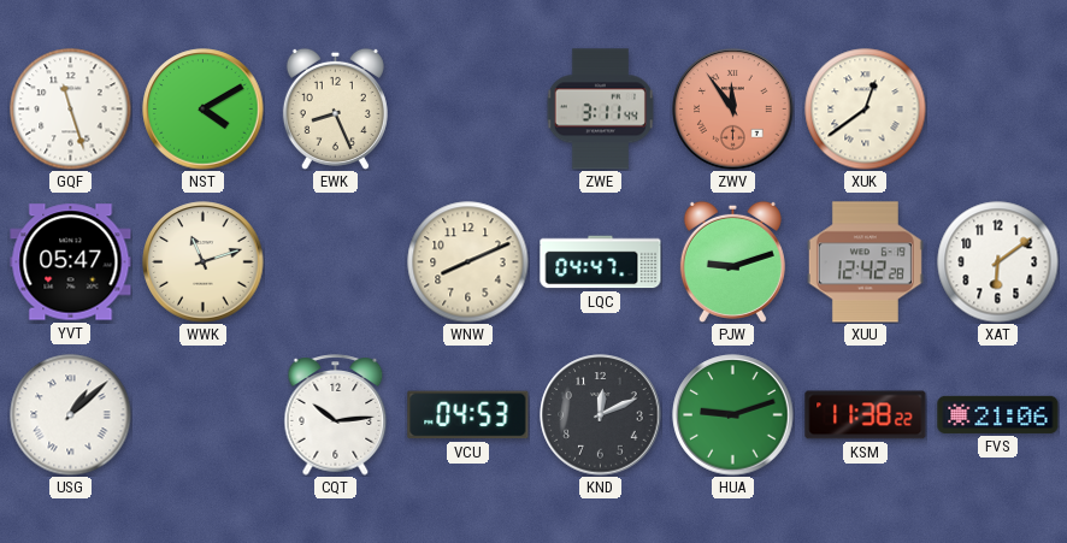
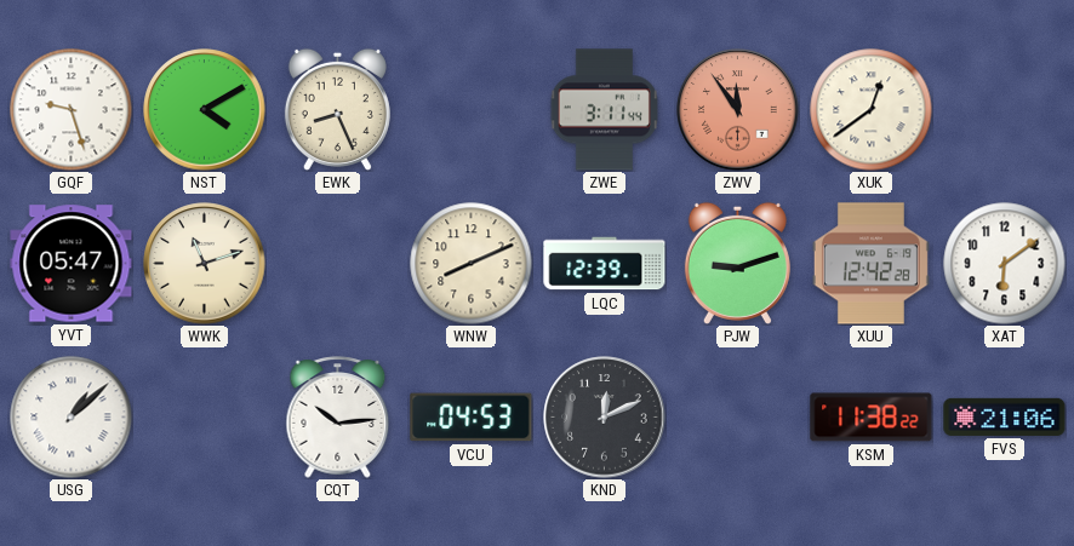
GQF: 11:27 -> 9:27
LQC: 04:47 -> 12:39
HUA: 9:12 -> none
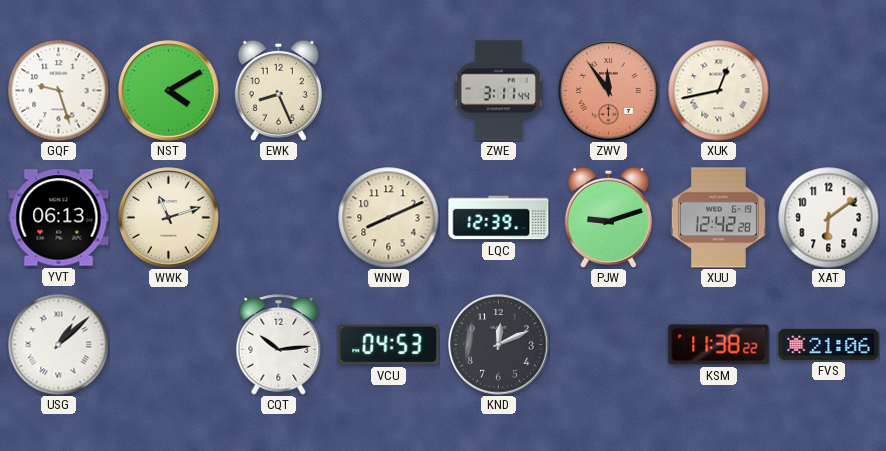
XUK: 12:39 -> 12:43
YVT: 05:47 -> 06:13
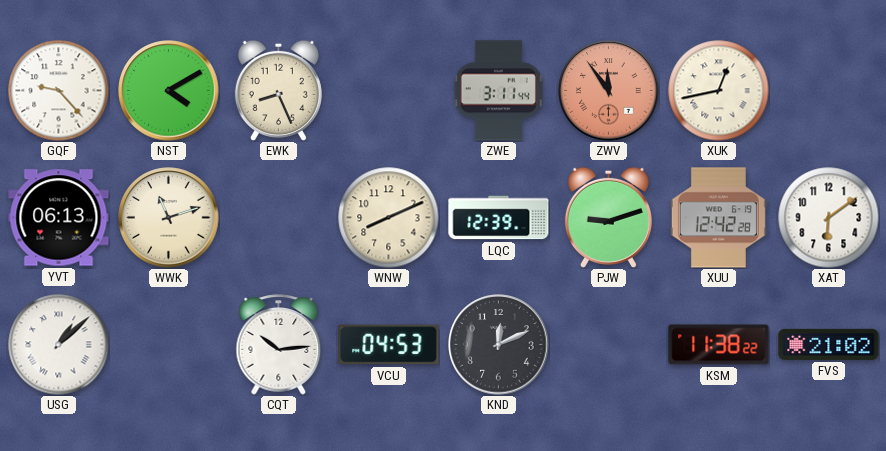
GQF: 9:27 -> 9:23
FVS: 21:06 -> 21:02
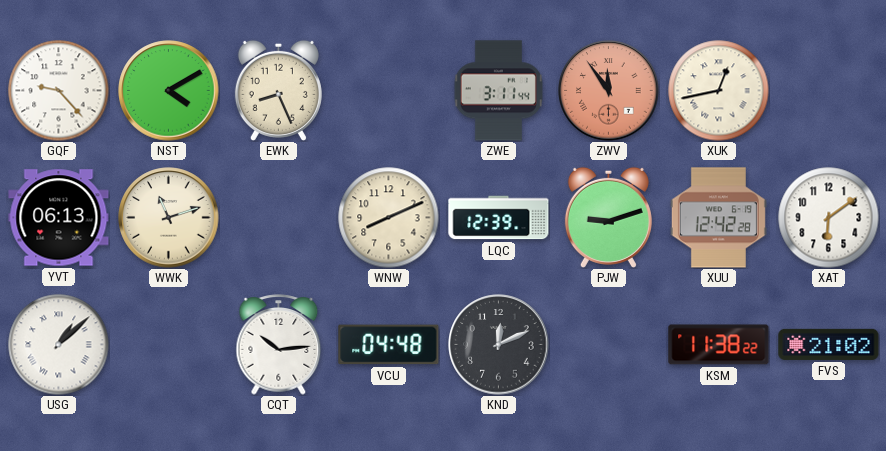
VCU: 04:53 -> 04:48
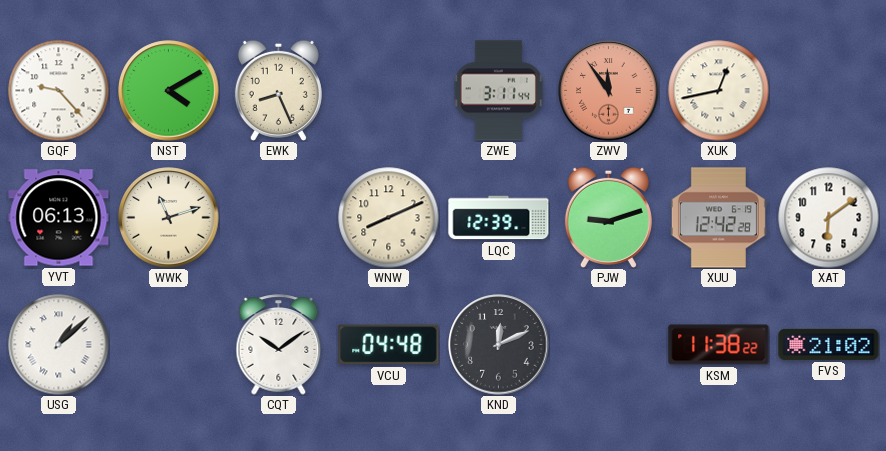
CQT: 10:14 -> 10:09
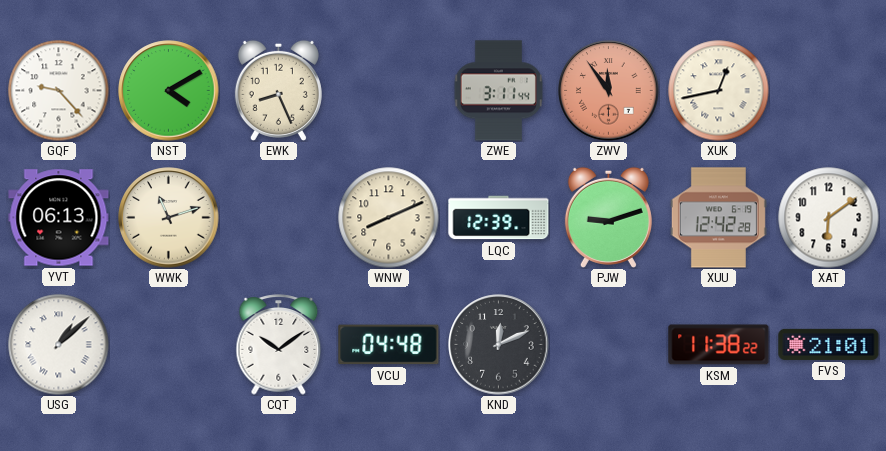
FVS: 21:02 -> 21:01
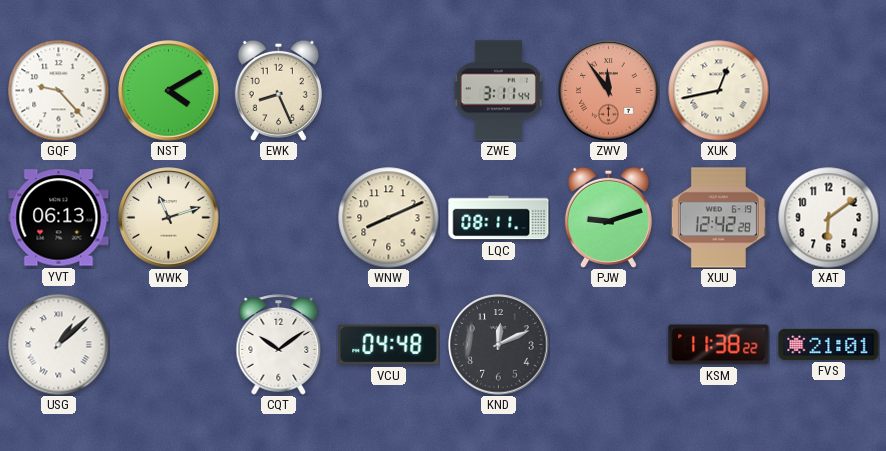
LQC: 12:39 -> 08:11
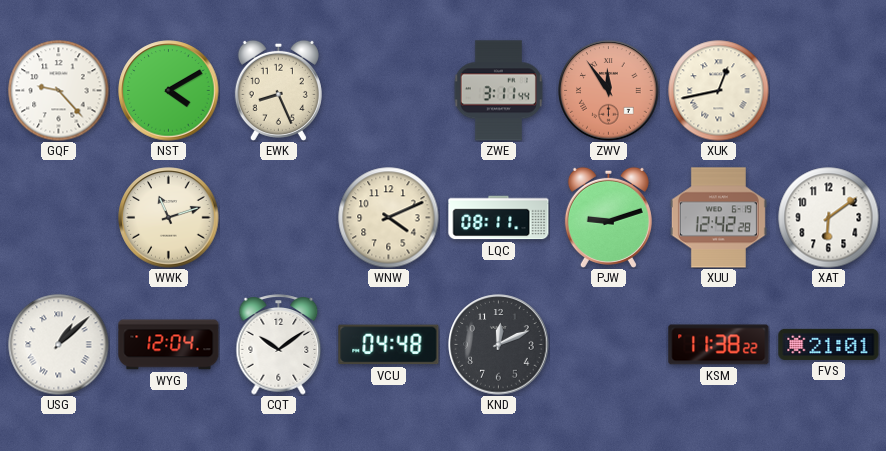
YVT: 06:13 -> none
WNW: 8:11 -> 4:11
WYG: none -> 12:04
